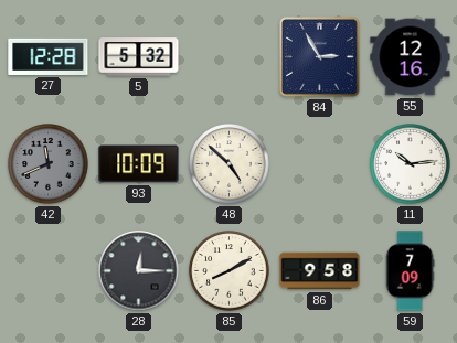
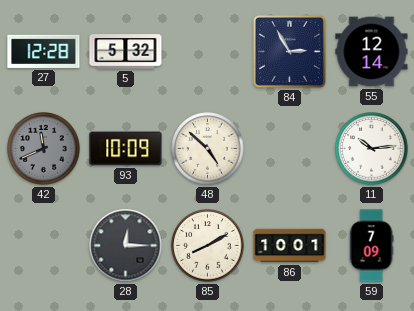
55: 12:16 -> 12:14
86: 9:58 -> 10:01
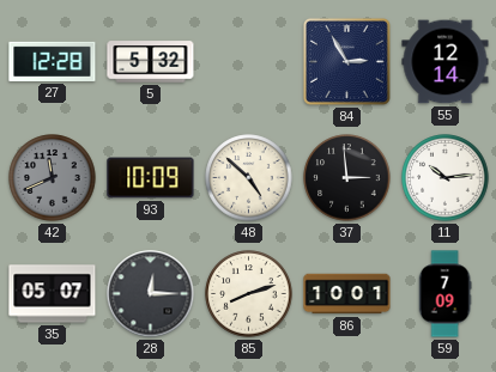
37: none -> 2:59
35: none -> 05:07
85: 8:10 -> 8:12
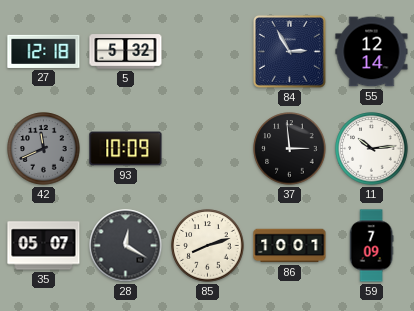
27: 12:28 -> 12:18
48: 4:52 -> none
28: 12:15 -> 12:20
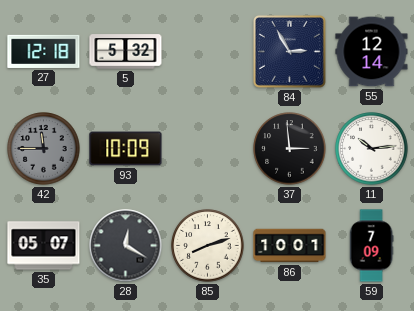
42: 11:41 -> 11:45
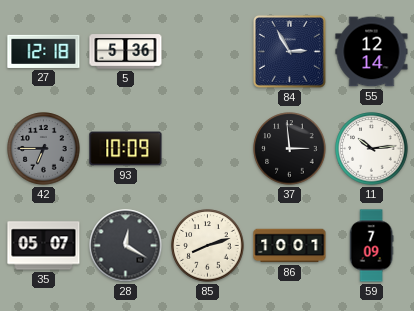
5: 5:32 -> 5:36
42: 11:45 -> 6:45
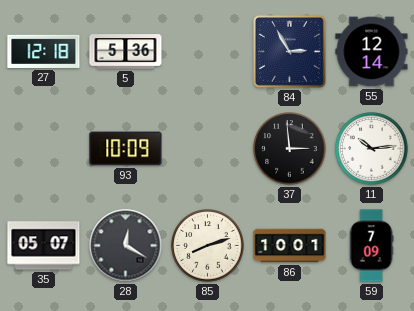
42: 6:45 -> none
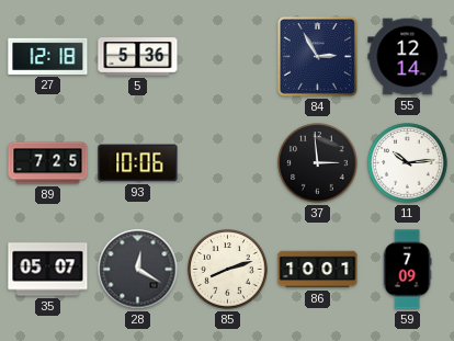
89: none -> 7:25
93: 10:09 -> 10:06
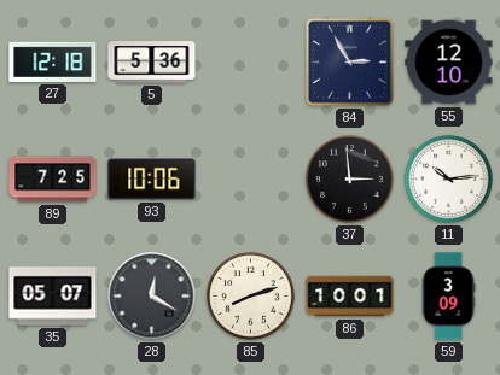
55: 12:14 -> 12:10
59: 7:09 -> 3:09
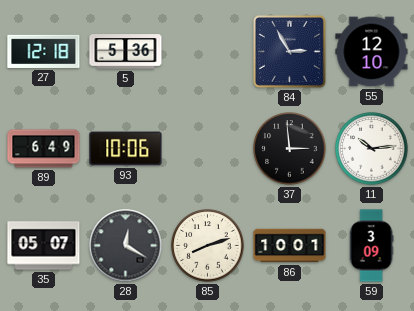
89: 7:25 -> 6:49
